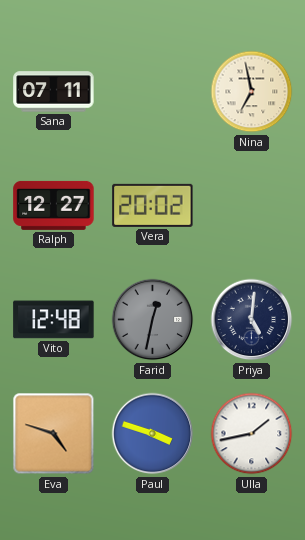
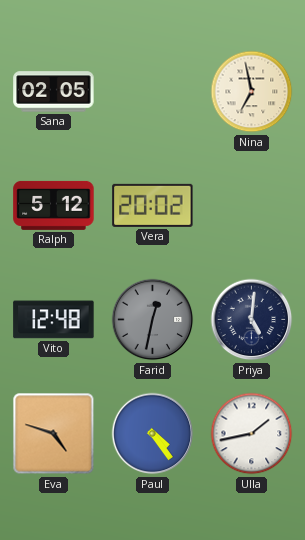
Sana: 07:11 -> 02:05
Ralph: 12:27 -> 5:12
Paul: 3:48 -> 4:24
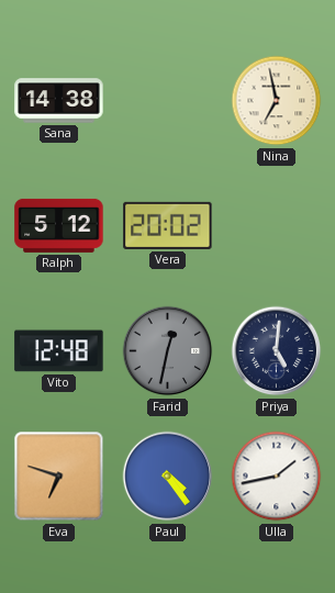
Sana: 02:05 -> 14:38
Eva: 4:48 -> 6:48
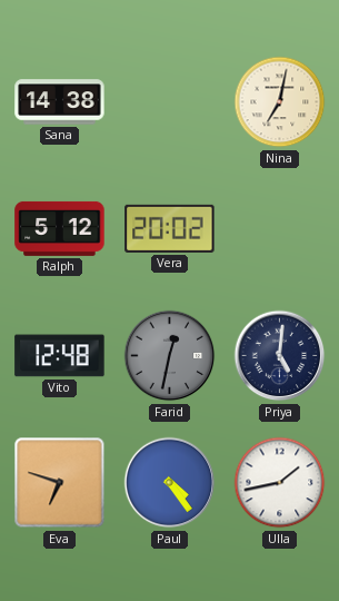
Nina: 6:58 -> 7:02
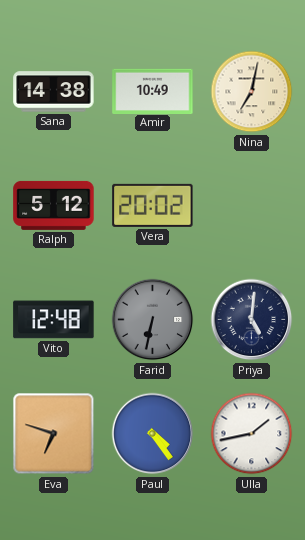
Amir: none -> 10:49
Farid: 12:32 -> 6:32
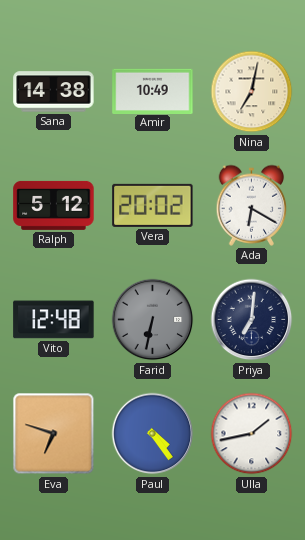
Ada: none -> 6:20
Priya: 5:01 -> 7:01
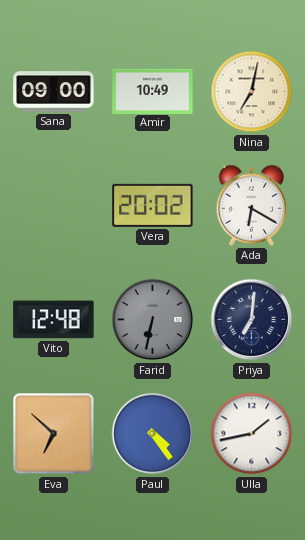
Sana: 14:38 -> 09:00
Ralph: 5:12 -> none
Eva: 6:48 -> 6:52
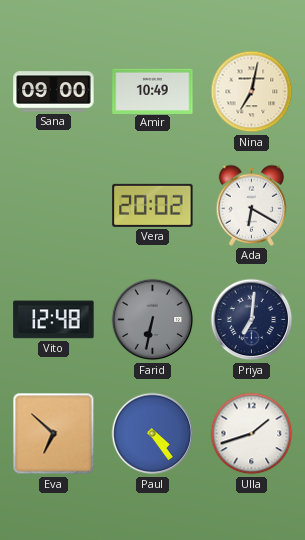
Ulla: 1:43 -> 1:42
